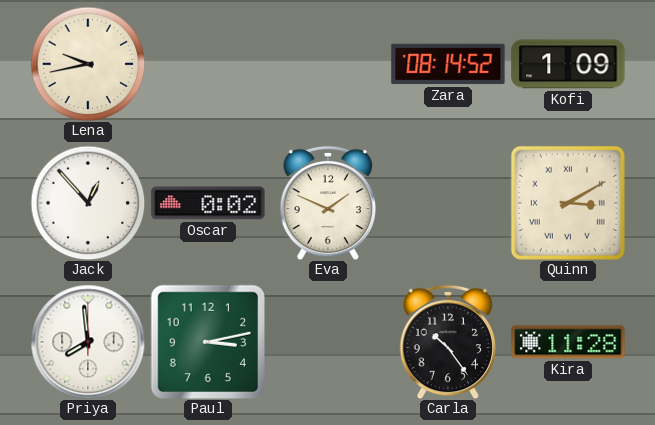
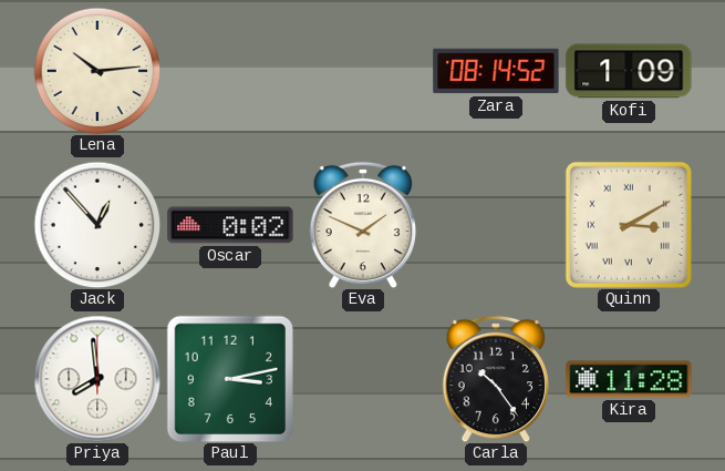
Lena: 9:43 -> 10:14
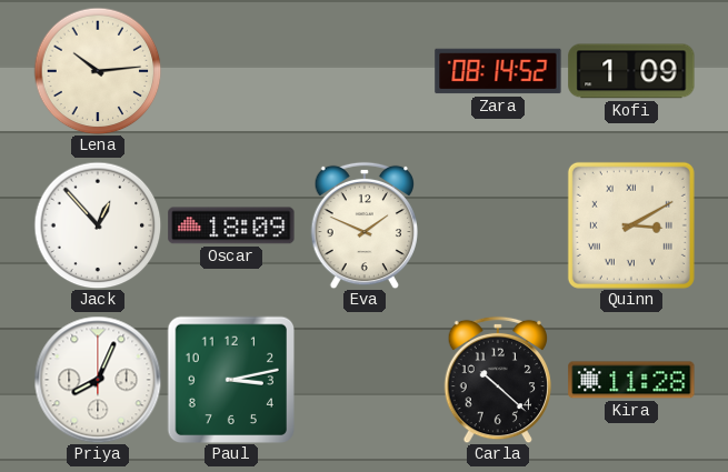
Oscar: 0:02 -> 18:09
Priya: 7:59 -> 8:04
Carla: 10:24 -> 10:22
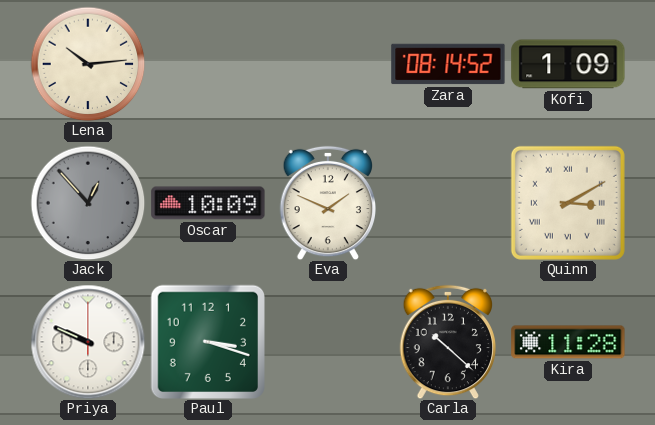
Jack dial: white -> grey
Oscar: 18:09 -> 10:09
Priya: 8:04 -> 9:49
Paul: 3:13 -> 3:18
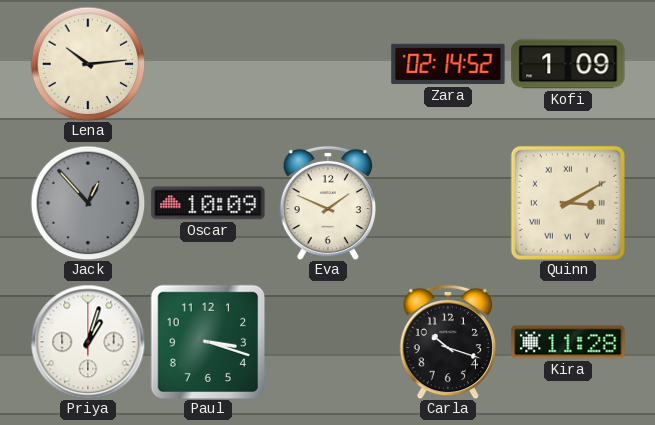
Zara: 08:14 -> 02:14
Priya: 9:49 -> 1:03
Carla: 10:22 -> 10:18
